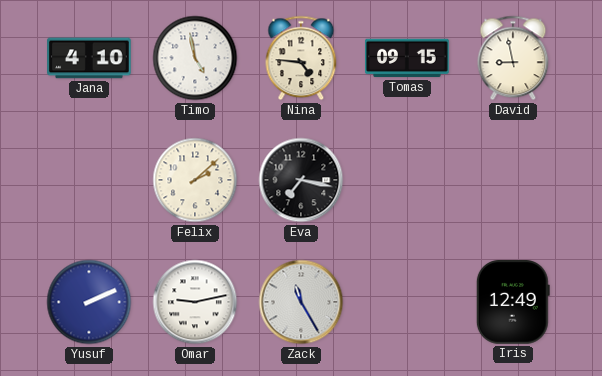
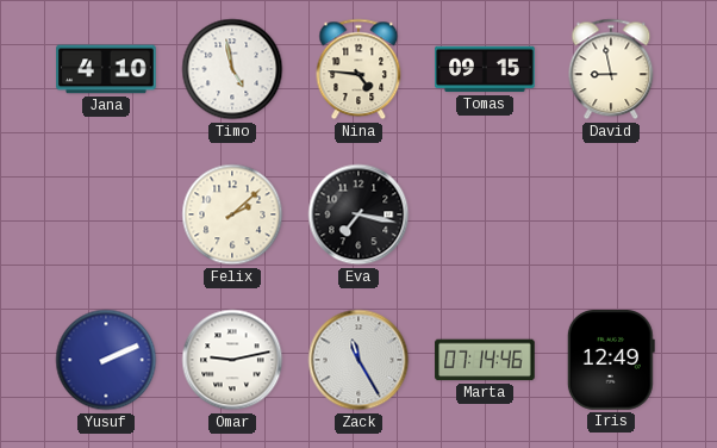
Marta: none -> 07:14
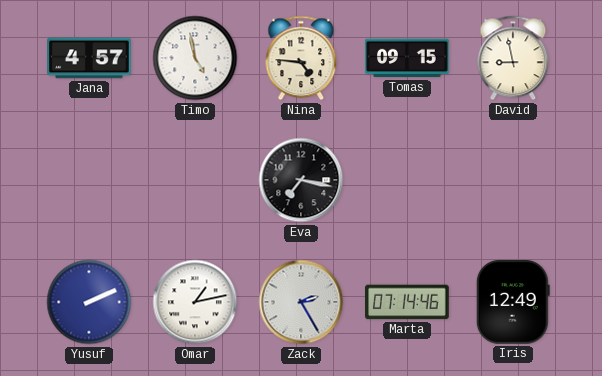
Jana: 4:10 -> 4:57
Felix: 2:08 -> none
Omar: 9:13 -> 1:13
Zack: 11:25 -> 2:25
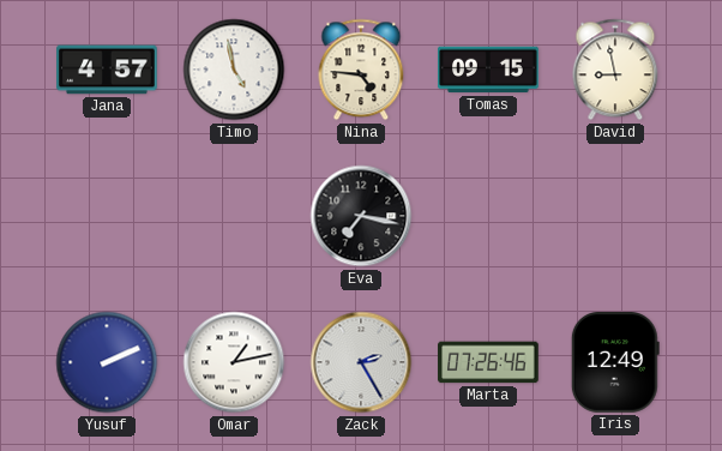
Marta: 07:14 -> 07:26
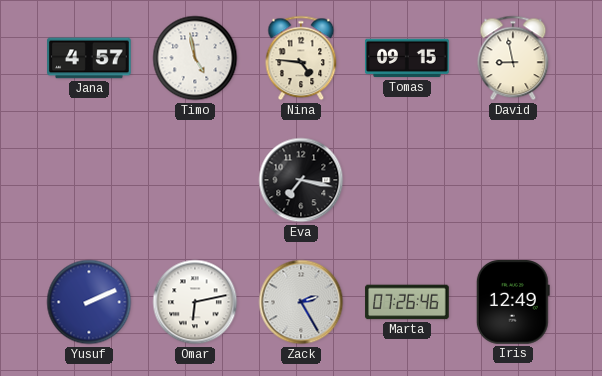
Omar: 1:13 -> 6:13
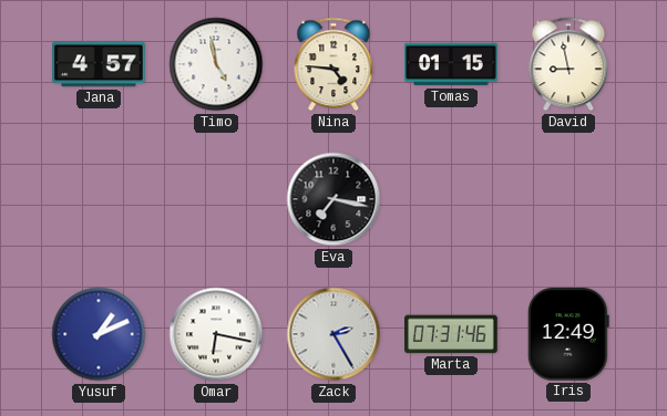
Tomas: 09:15 -> 01:15
Yusuf: 2:11 -> 1:11
Omar: 6:13 -> 6:17
Marta: 07:26 -> 07:31
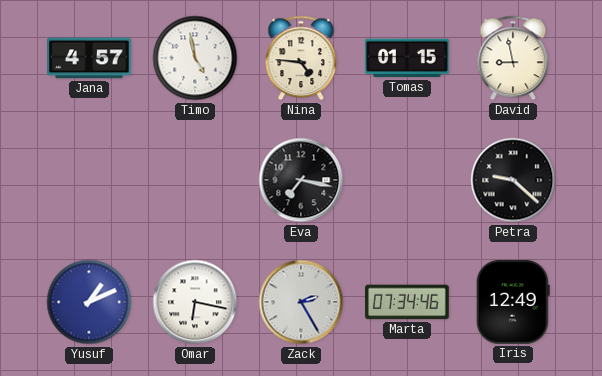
Petra: none -> 9:22
Marta: 07:31 -> 07:34
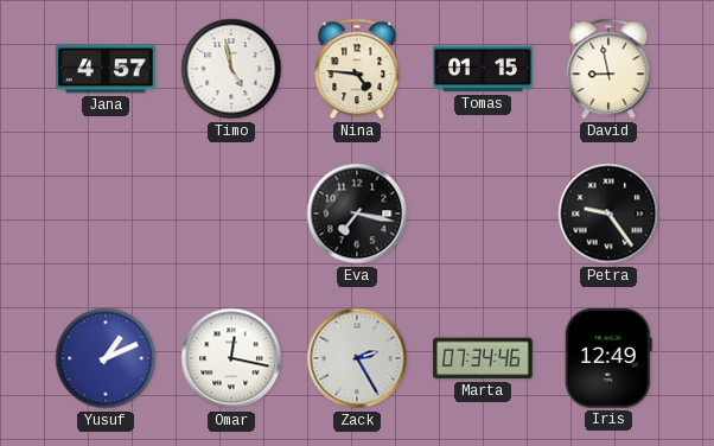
Petra: 9:22 -> 9:24
Omar: 6:17 -> 12:17
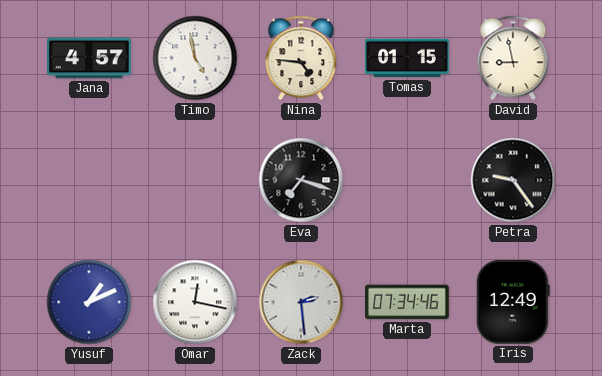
Eva: 7:17 -> 7:18
Zack: 2:25 -> 2:29
